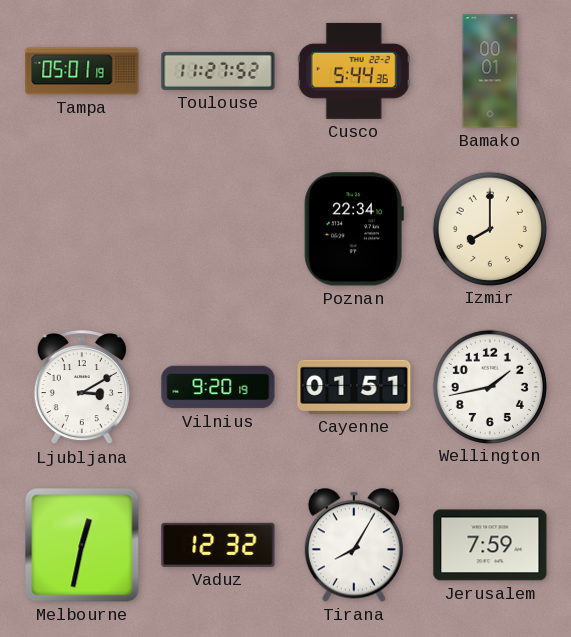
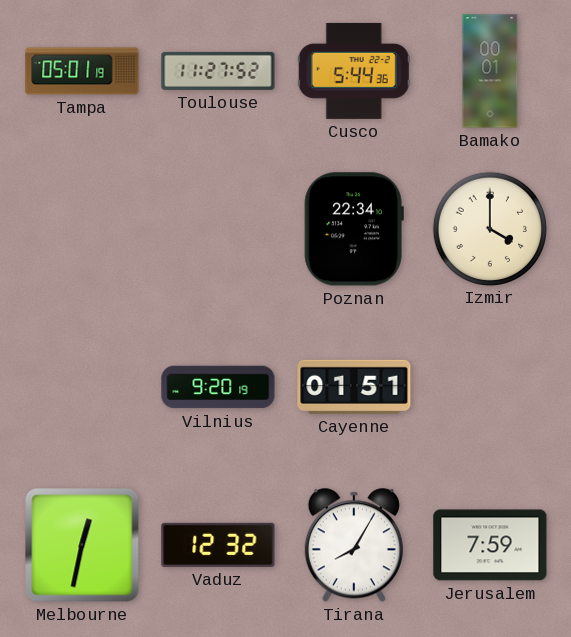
Izmir: 8:00 -> 4:00
Ljubljana: 3:10 -> none
Wellington: 1:43 -> none
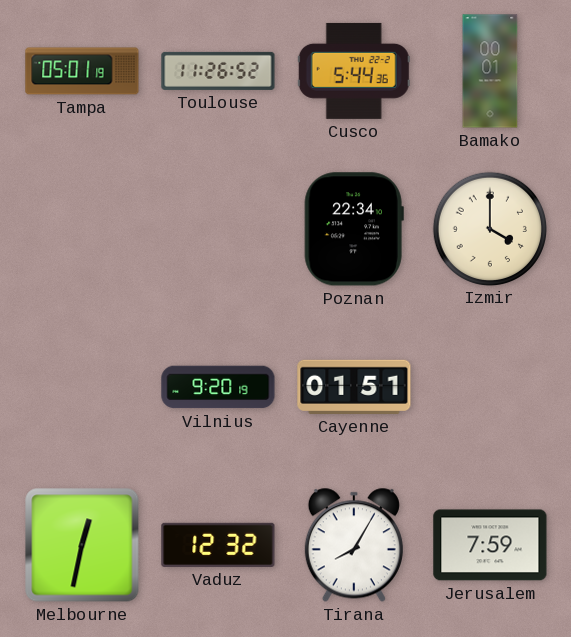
Toulouse: 11:27 -> 11:26
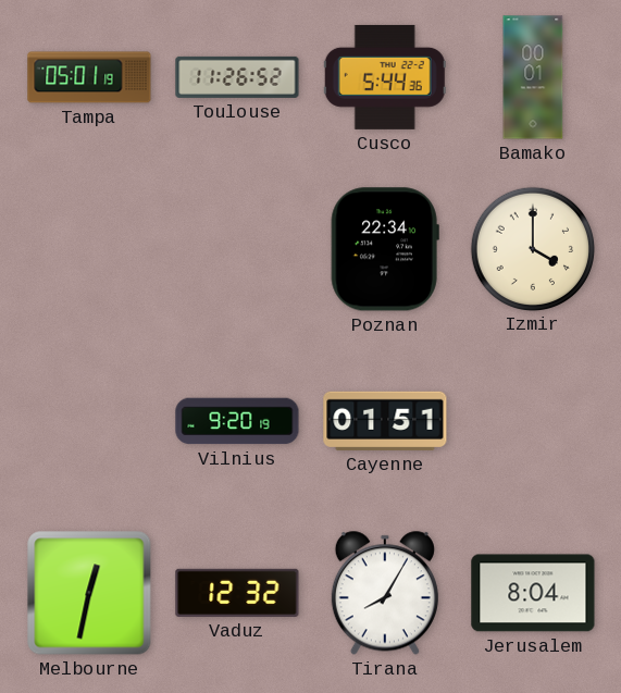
Jerusalem: 7:59 -> 8:04
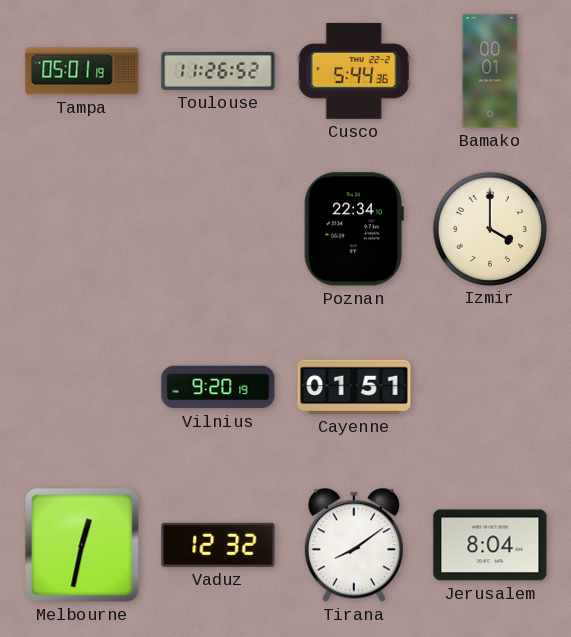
Tirana: 8:05 -> 8:09
